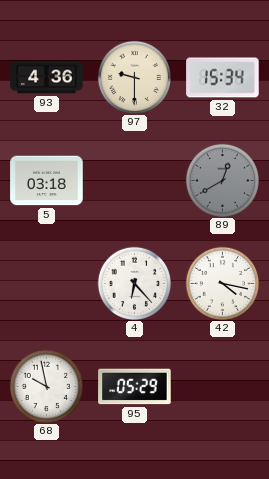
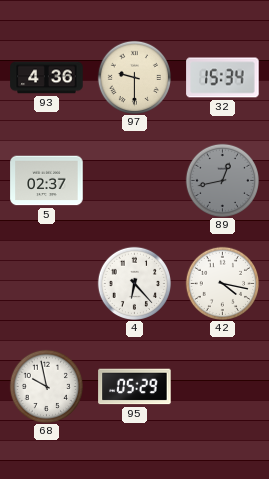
5: 03:18 -> 02:37
89: 12:40 -> 12:43
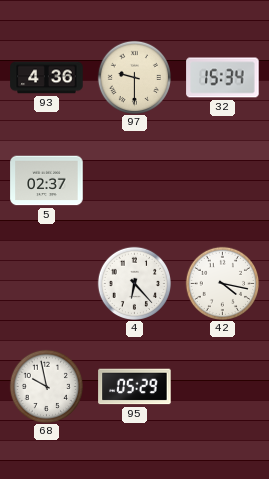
89: 12:43 -> none
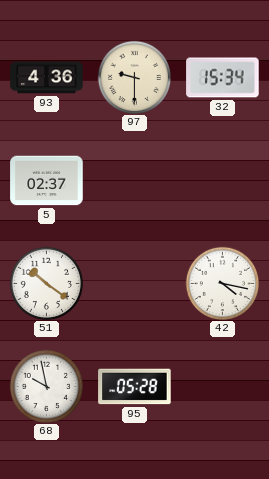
51: none -> 10:21
4: 6:23 -> none
95: 05:29 -> 05:28
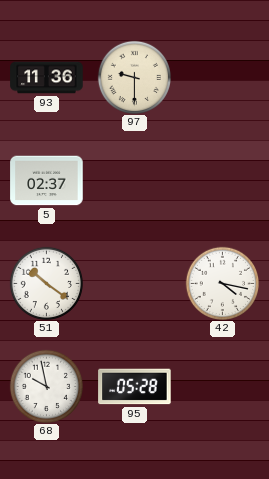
93: 4:36 -> 11:36
32: 15:34 -> none
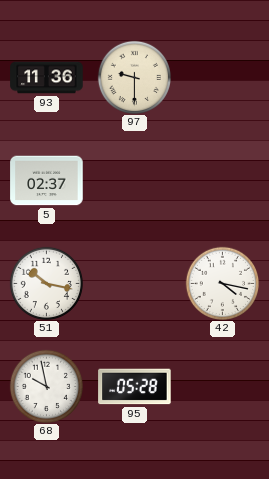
51: 10:21 -> 10:17
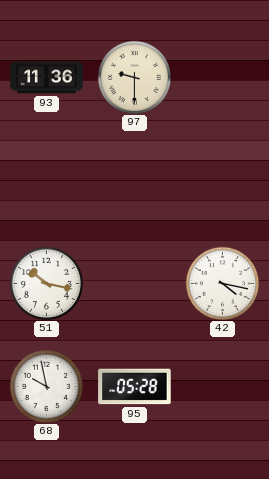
5: 02:37 -> none
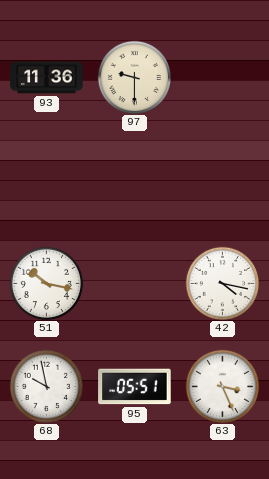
95: 05:28 -> 05:51
63: none -> 3:26
